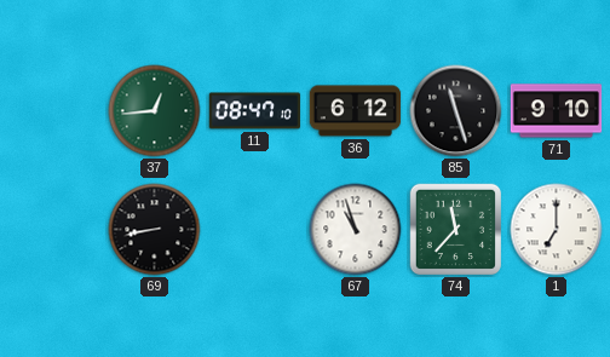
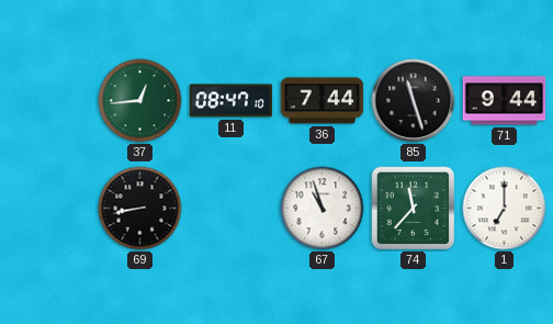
36: 6:12 -> 7:44
71: 9:10 -> 9:44
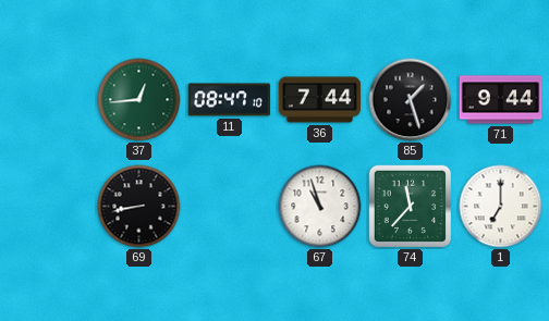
85: 11:27 -> 1:27
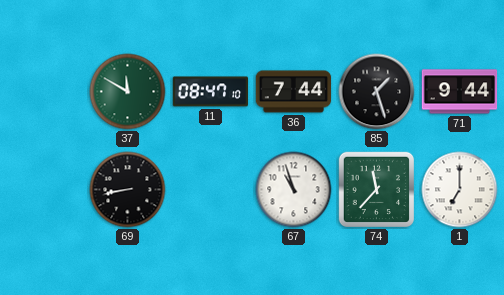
37: 12:44 -> 11:50
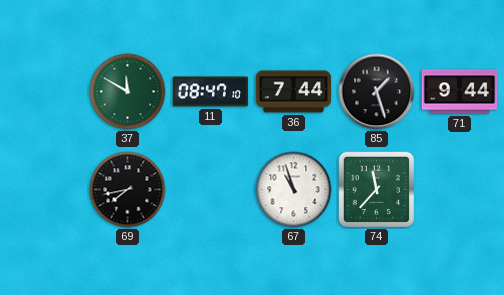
69: 8:43 -> 7:43
1: 7:00 -> none
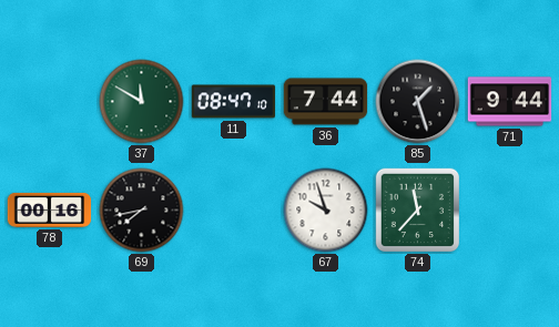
78: none -> 00:16
67: 10:57 -> 9:57
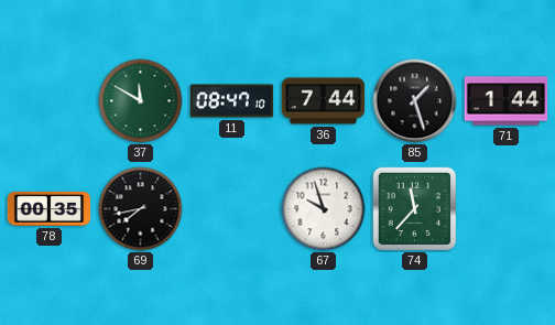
71: 9:44 -> 1:44
78: 00:16 -> 00:35
